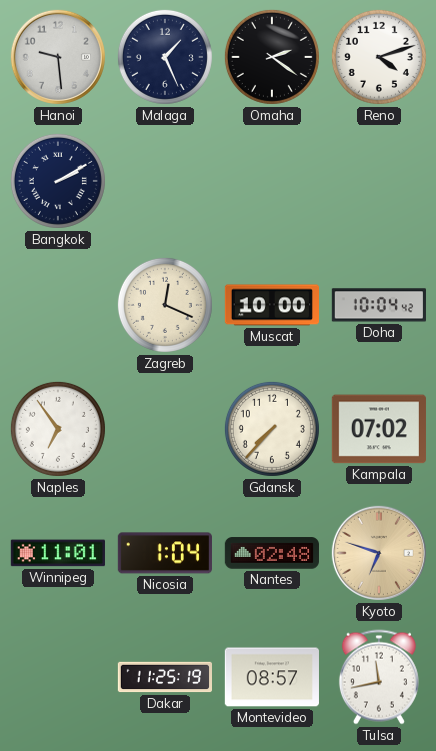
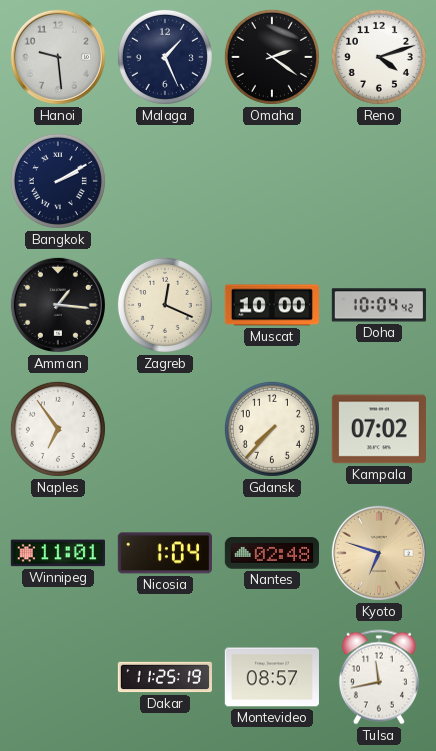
Amman: none -> 1:16
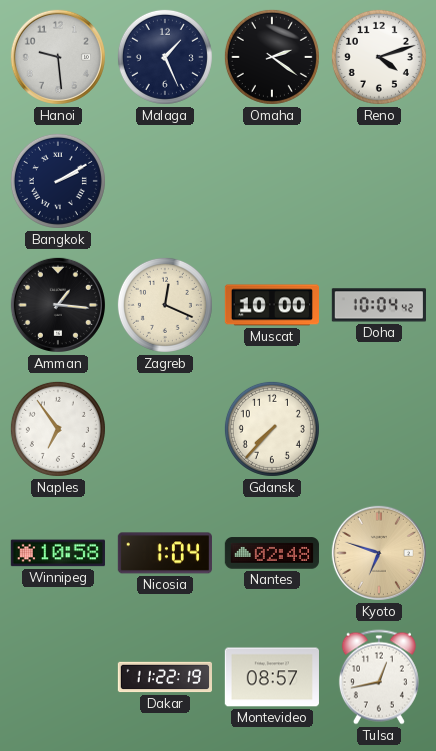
Kampala: 07:02 -> none
Winnipeg: 11:01 -> 10:58
Dakar: 11:25 -> 11:22
Tulsa: 11:43 -> 12:43
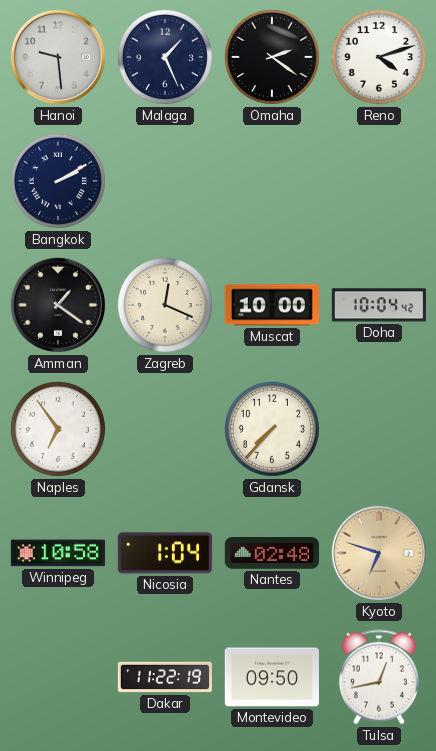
Amman: 1:16 -> 1:21
Montevideo: 08:57 -> 09:50
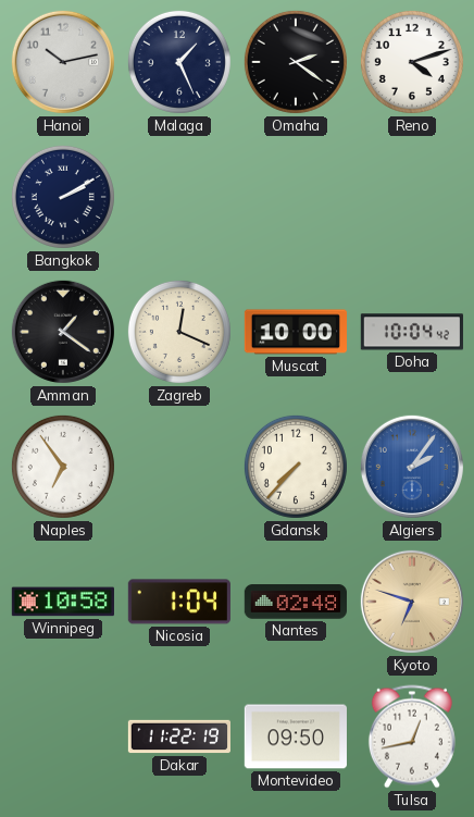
Hanoi: 9:29 -> 10:13
Algiers: none -> 2:06
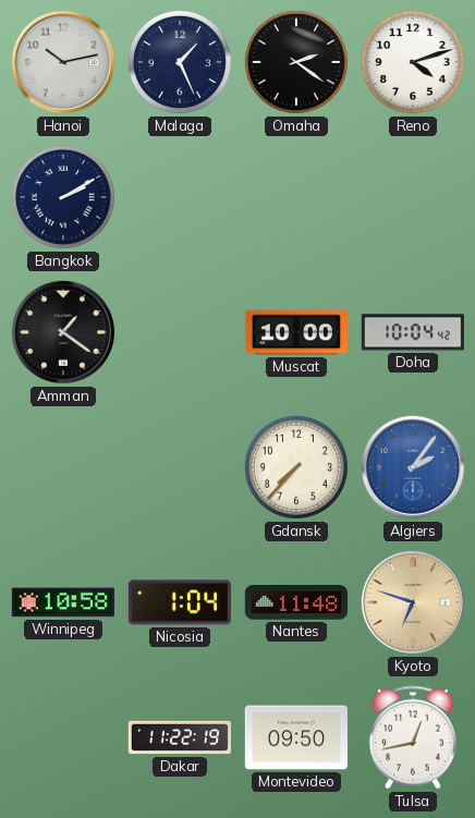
Zagreb: 12:19 -> none
Naples: 6:54 -> none
Nantes: 02:48 -> 11:48
